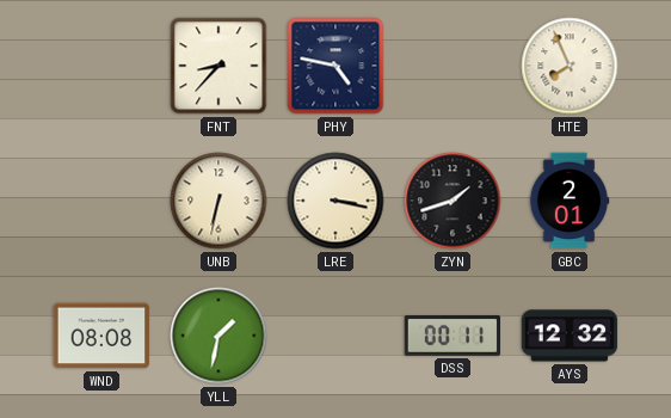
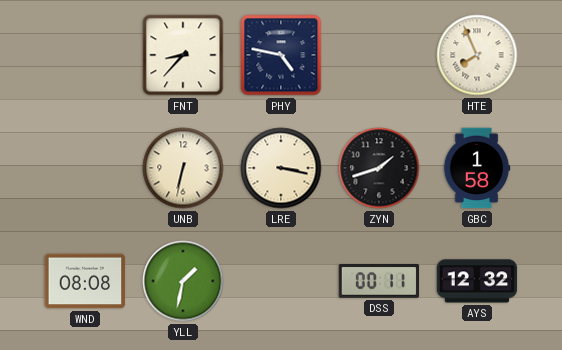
GBC: 2:01 -> 1:58
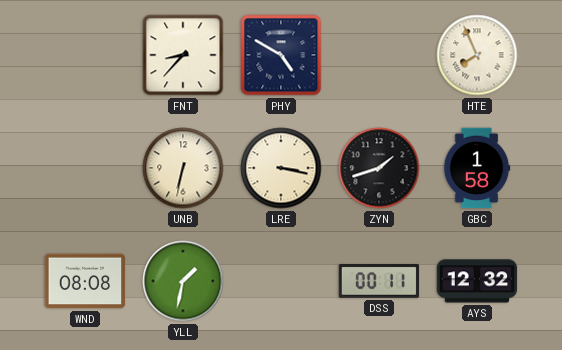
PHY: 4:47 -> 4:50
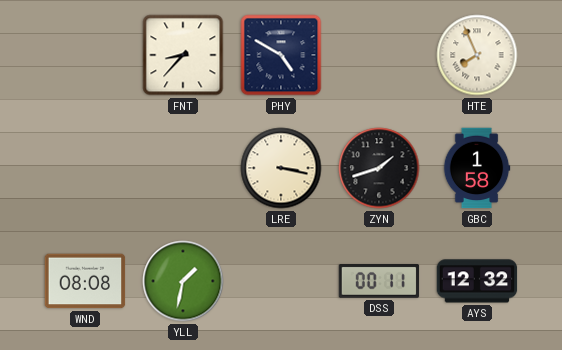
UNB: 6:32 -> none
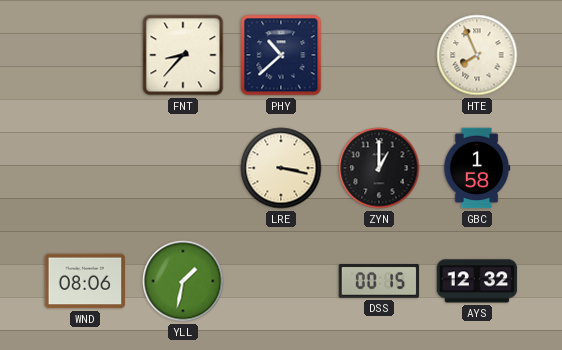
PHY: 4:50 -> 10:38
ZYN: 1:42 -> 1:00
WND: 08:08 -> 08:06
DSS: 00:11 -> 00:15
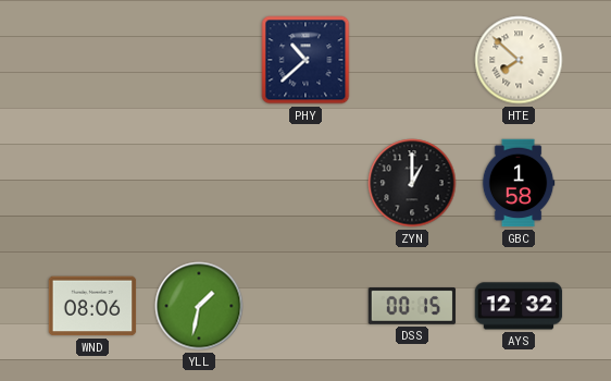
FNT: 8:37 -> none
HTE: 7:56 -> 7:52
LRE: 3:17 -> none
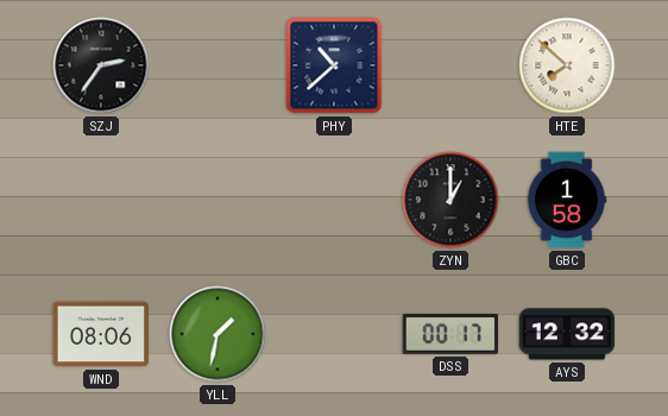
SZJ: none -> 2:36
DSS: 00:15 -> 00:17
